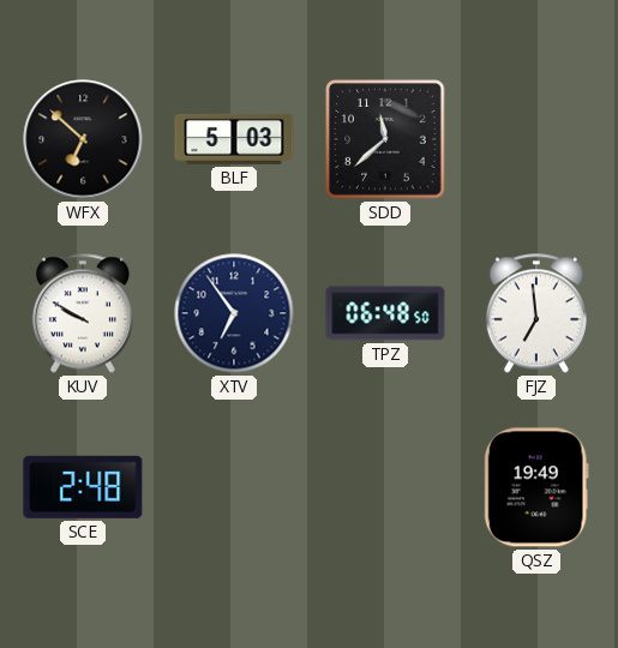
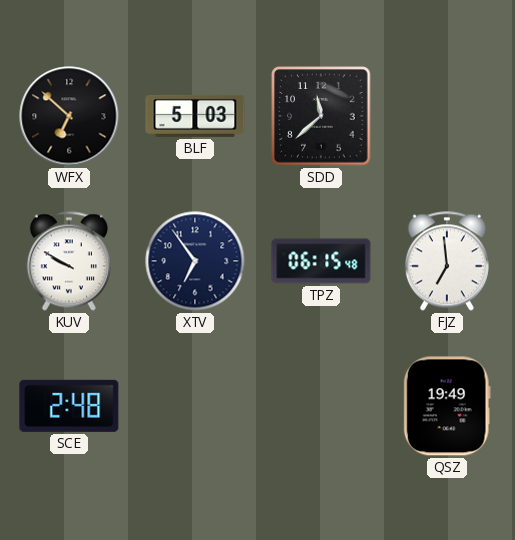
TPZ: 06:48 -> 06:15
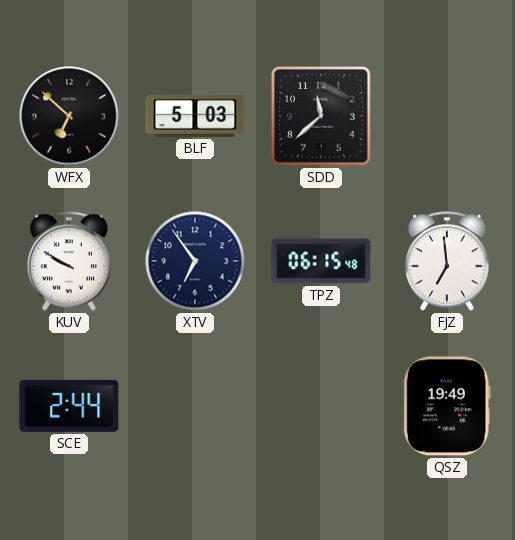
SCE: 2:48 -> 2:44
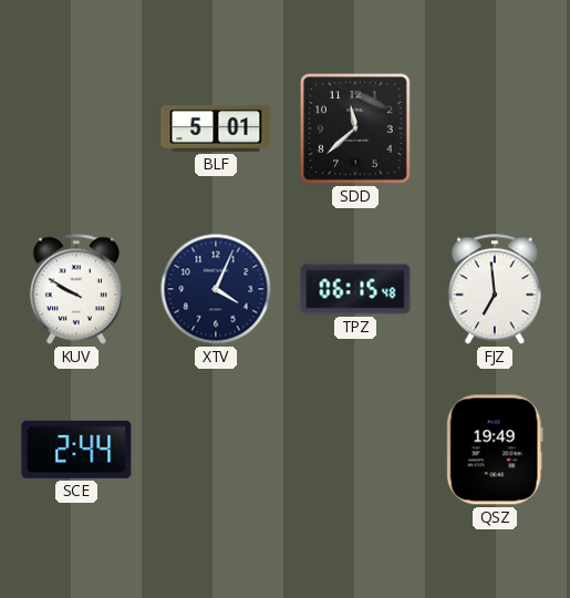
WFX: 6:52 -> none
BLF: 5:03 -> 5:01
XTV: 6:54 -> 4:04
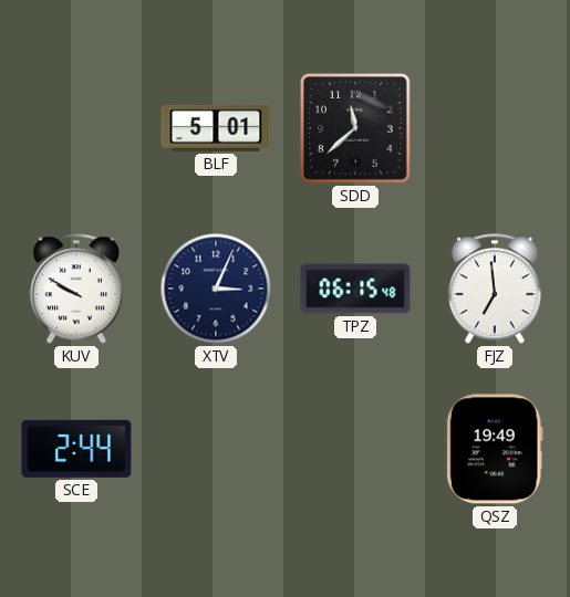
XTV: 4:04 -> 3:04
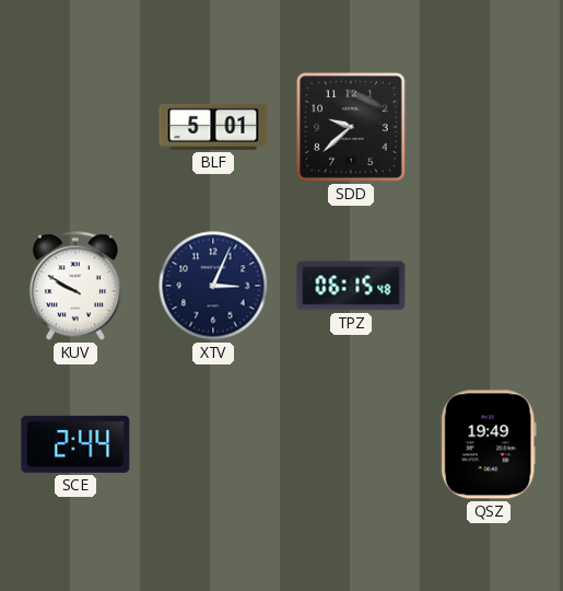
SDD: 11:38 -> 9:38
FJZ: 6:59 -> none
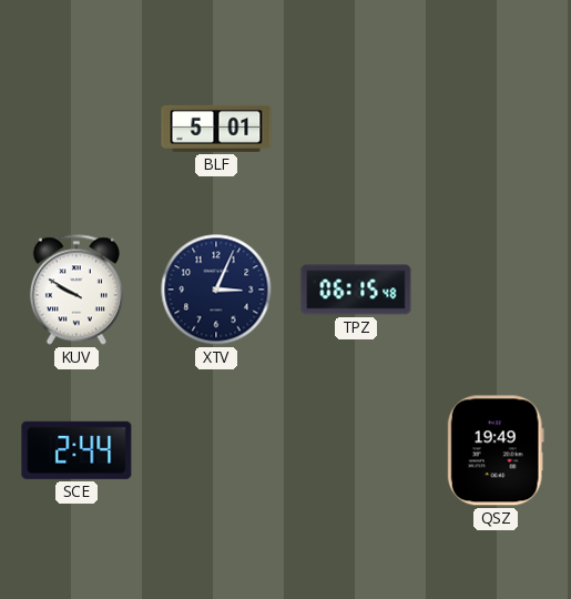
SDD: 9:38 -> none
